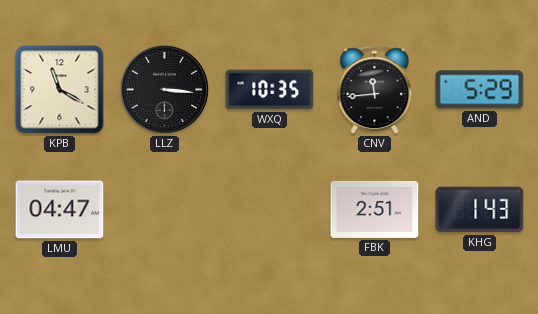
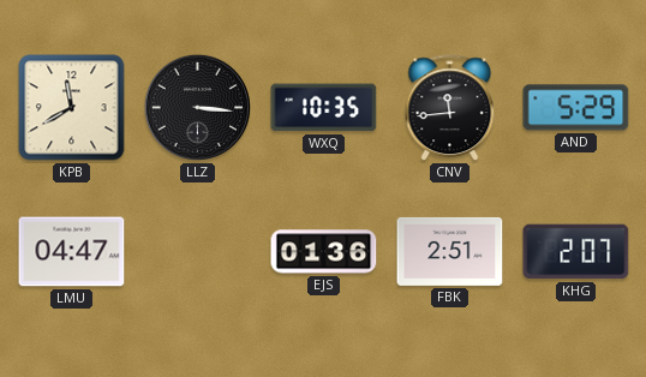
KPB: 11:20 -> 11:40
EJS: none -> 01:36
KHG: 1:43 -> 2:07
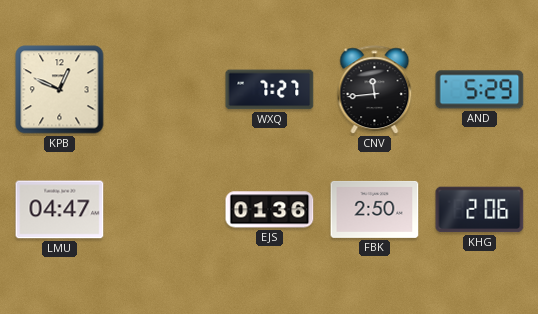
KPB: 11:40 -> 12:49
LLZ: 3:16 -> none
WXQ: 10:35 -> 7:27
FBK: 2:51 -> 2:50
KHG: 2:07 -> 2:06
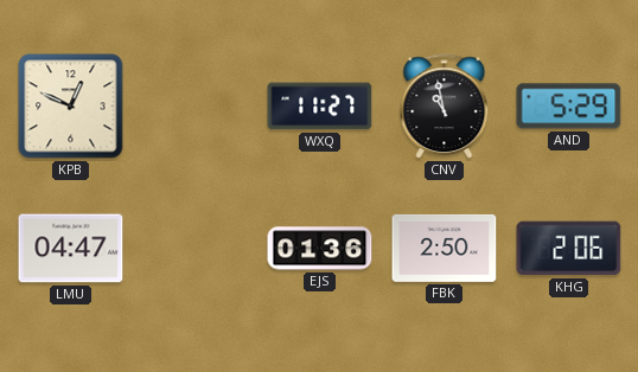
WXQ: 7:27 -> 11:27
CNV: 11:44 -> 10:58
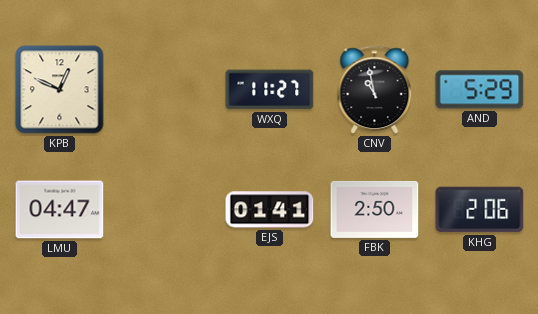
EJS: 01:36 -> 01:41
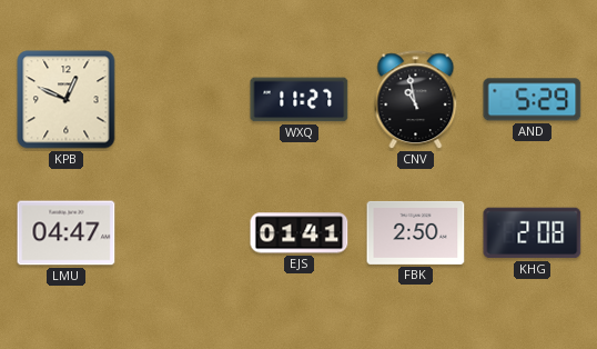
KHG: 2:06 -> 2:08
